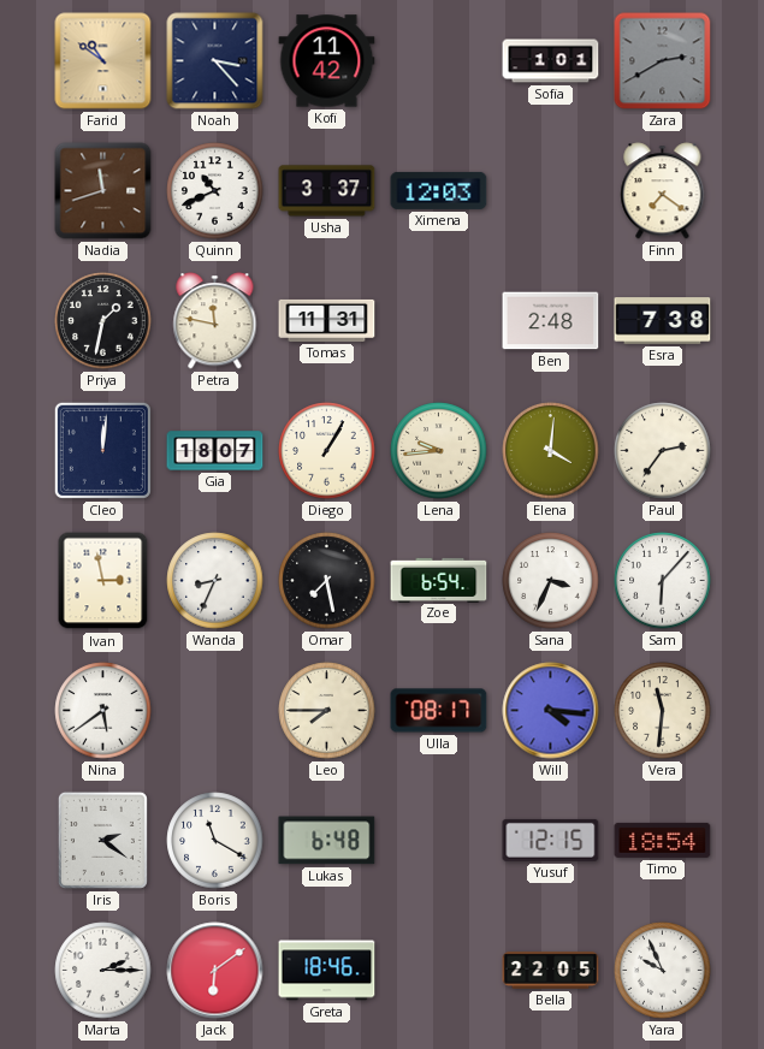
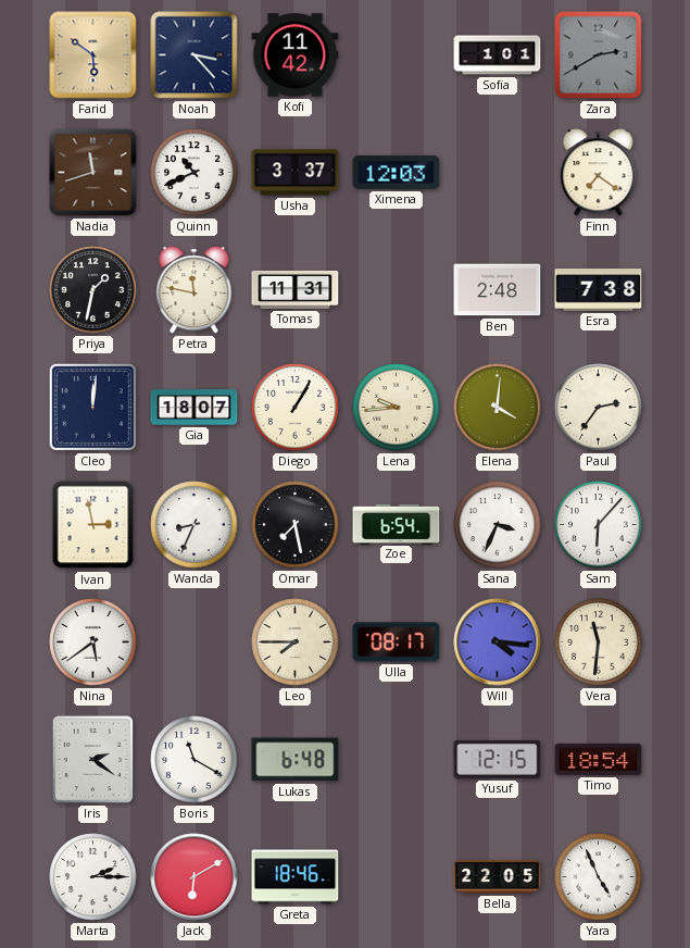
Farid: 10:51 -> 5:51
Jack: 6:09 -> 6:10
Yara: 9:56 -> 4:56
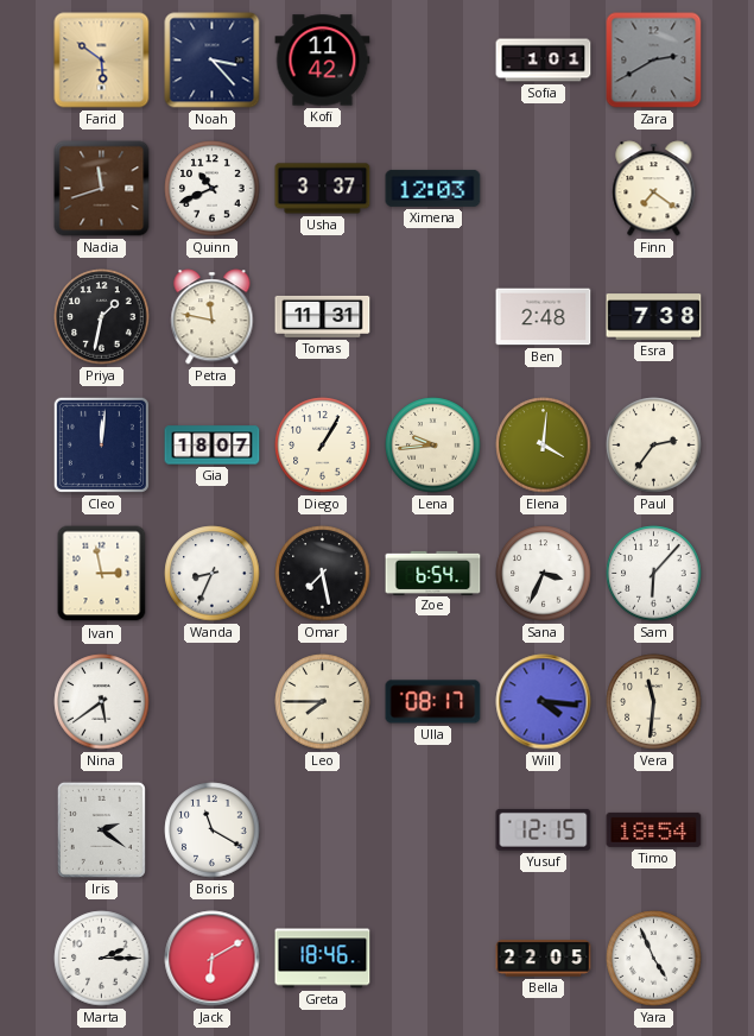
Lukas: 6:48 -> none
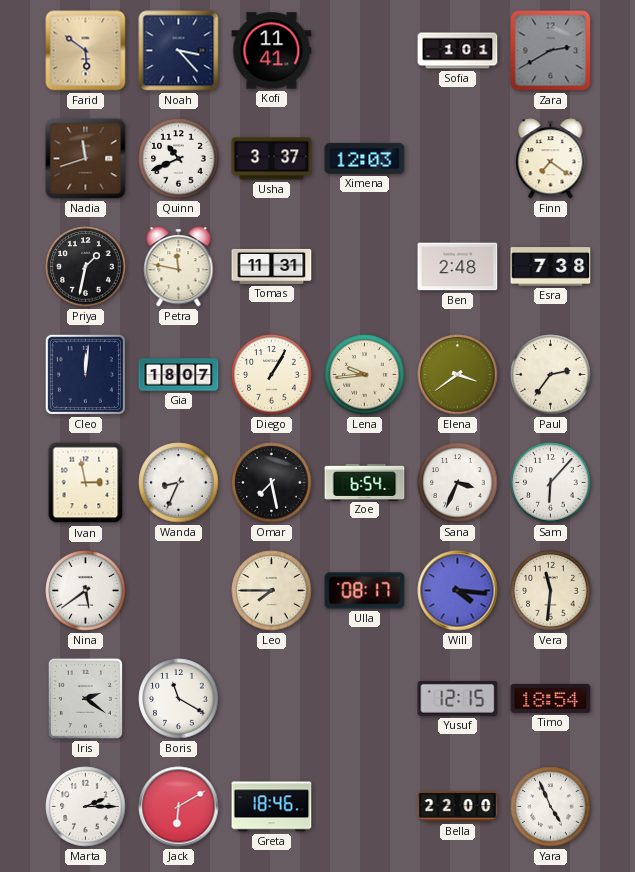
Kofi: 11:42 -> 11:41
Elena: 4:01 -> 3:39
Bella: 22:05 -> 22:00
